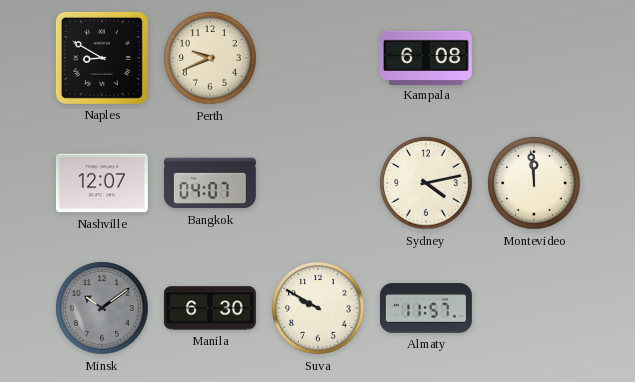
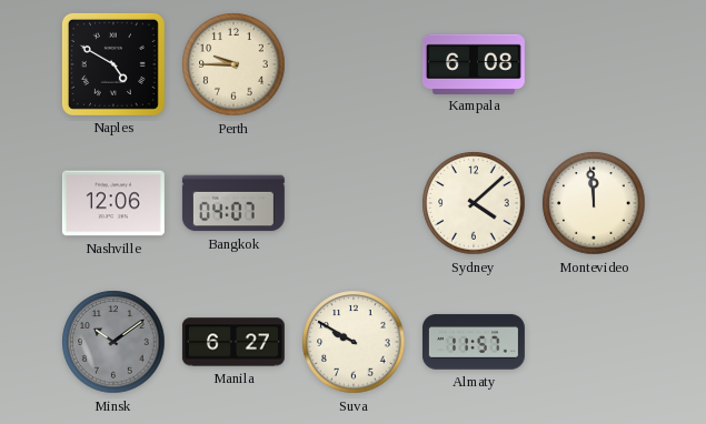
Naples: 8:50 -> 4:50
Perth: 9:41 -> 9:45
Nashville: 12:07 -> 12:06
Sydney: 4:13 -> 4:08
Manila: 6:30 -> 6:27
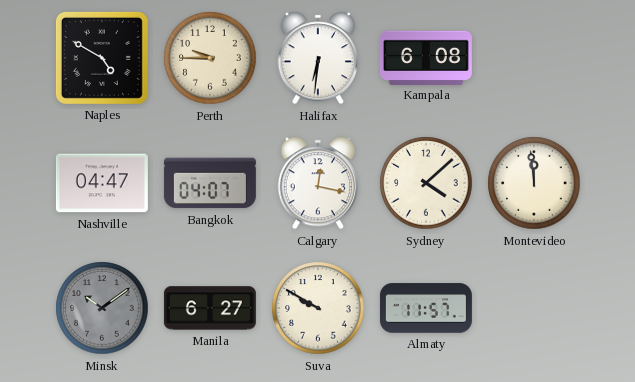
Halifax: none -> 6:31
Nashville: 12:06 -> 04:47
Calgary: none -> 12:17
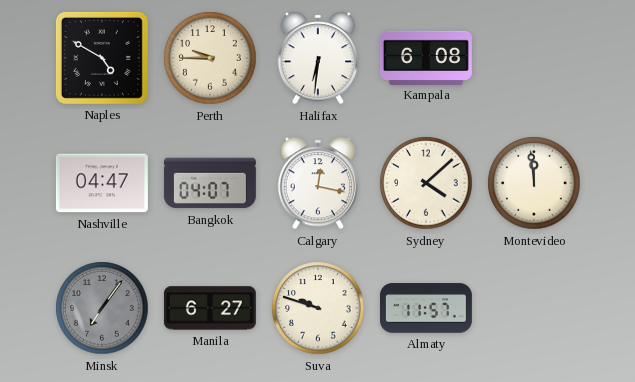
Minsk: 10:09 -> 7:06
Suva: 9:50 -> 9:48
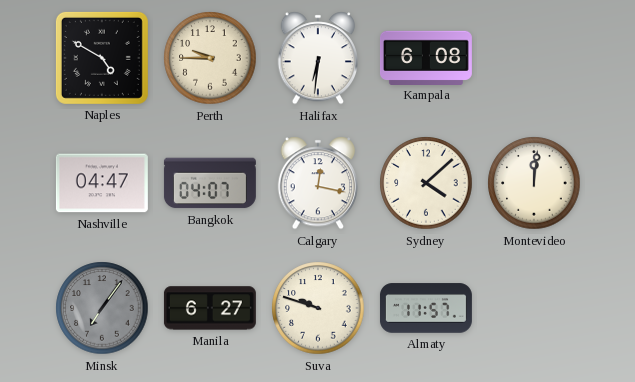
Montevideo: 11:59 -> 12:01
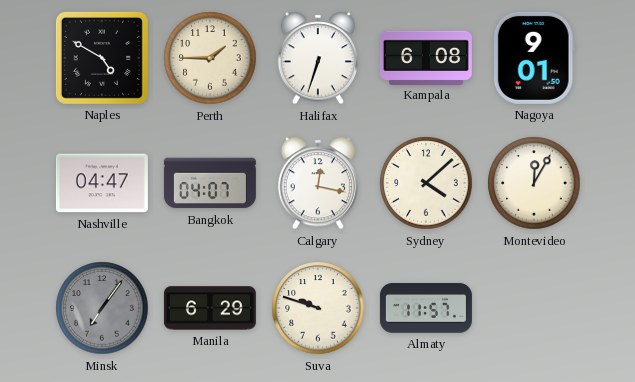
Perth: 9:45 -> 1:45
Halifax: 6:31 -> 6:33
Nagoya: none -> 9:01
Montevideo: 12:01 -> 12:05
Manila: 6:27 -> 6:29
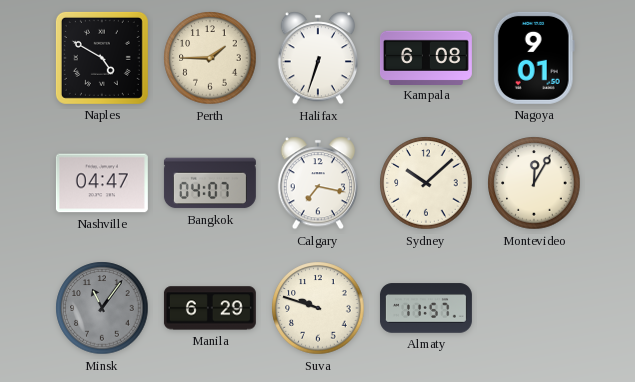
Calgary: 12:17 -> 7:17
Sydney: 4:08 -> 10:08
Minsk: 7:06 -> 11:06
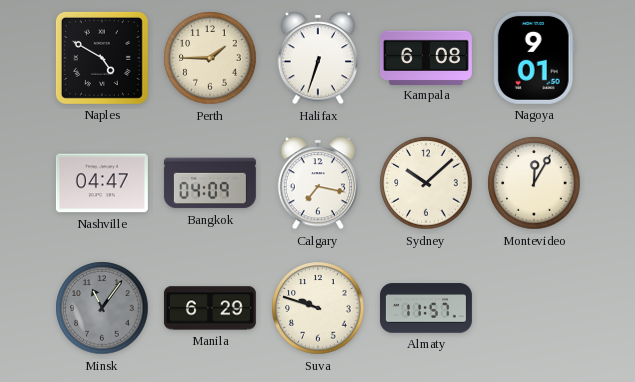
Bangkok: 04:07 -> 04:09
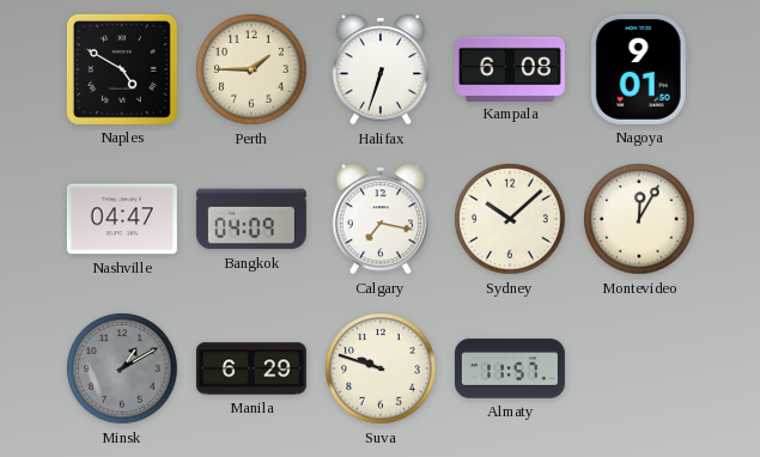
Minsk: 11:06 -> 1:10
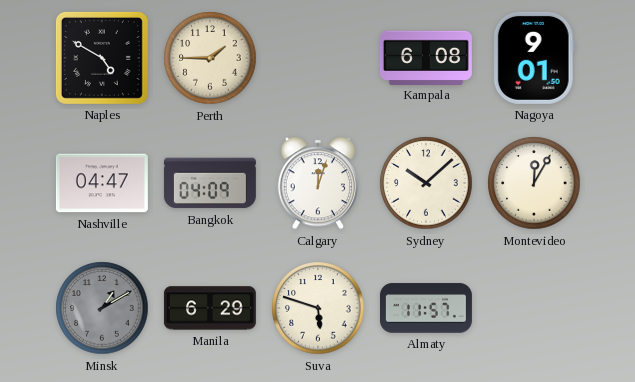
Halifax: 6:33 -> none
Calgary: 7:17 -> 12:03
Suva: 9:48 -> 5:48
